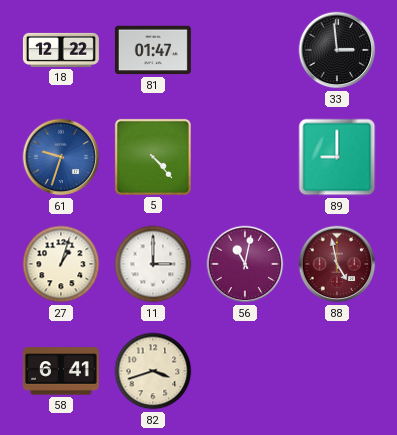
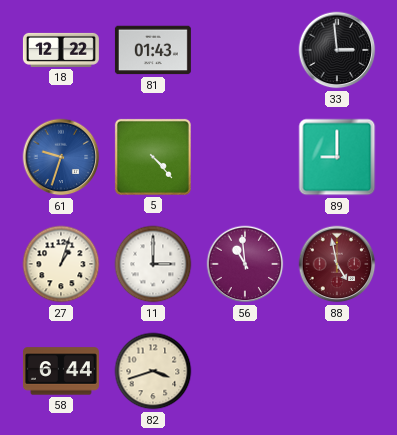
81: 01:47 -> 01:43
56: 11:02 -> 10:59
58: 6:41 -> 6:44
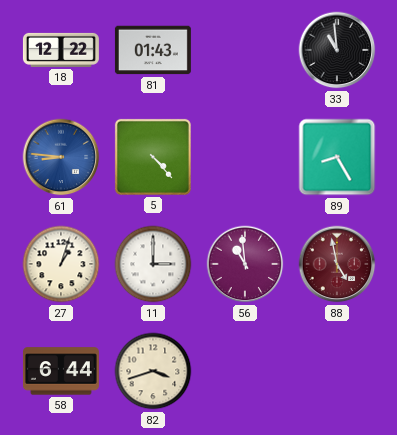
33: 2:59 -> 10:59
61: 9:33 -> 8:46
89: 9:00 -> 8:25
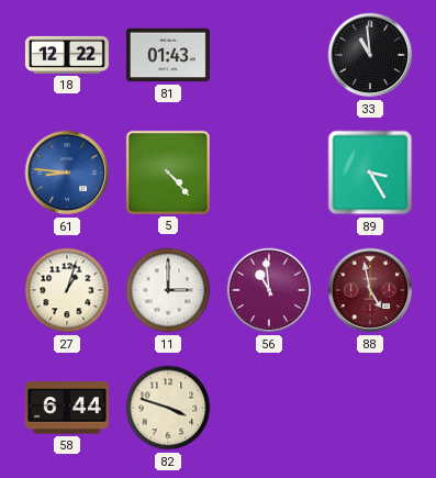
89: 8:25 -> 3:25
82: 3:42 -> 3:48
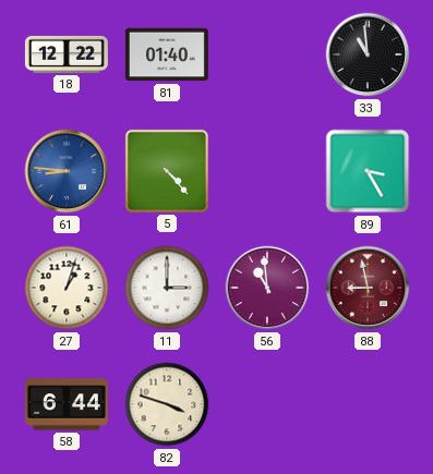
81: 01:43 -> 01:40
88: 4:58 -> 8:58
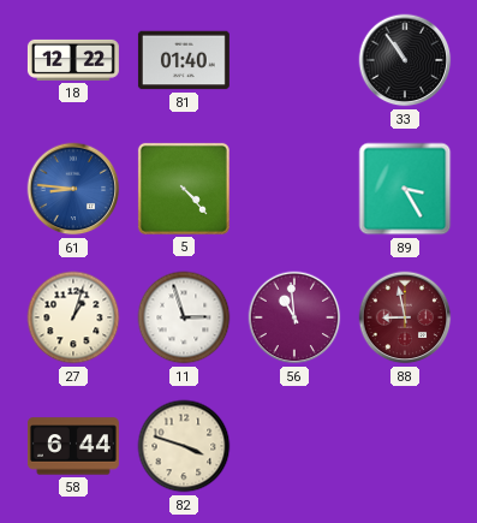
33: 10:59 -> 10:54
11: 3:00 -> 2:57
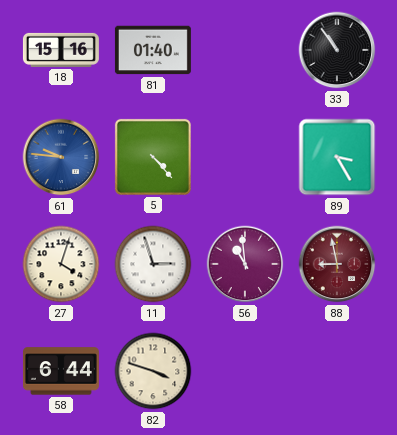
18: 12:22 -> 15:16
61: 8:46 -> 9:46
27: 1:03 -> 4:03
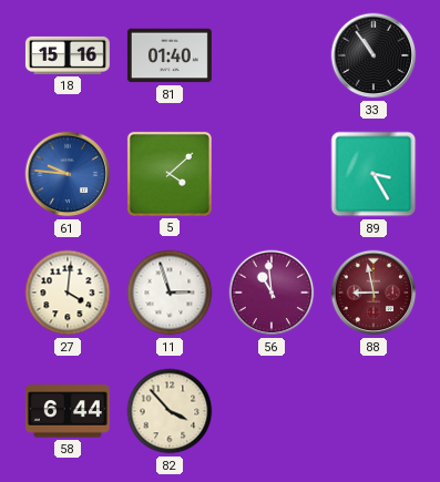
5: 4:23 -> 4:08
27: 4:03 -> 4:01
82: 3:48 -> 3:53
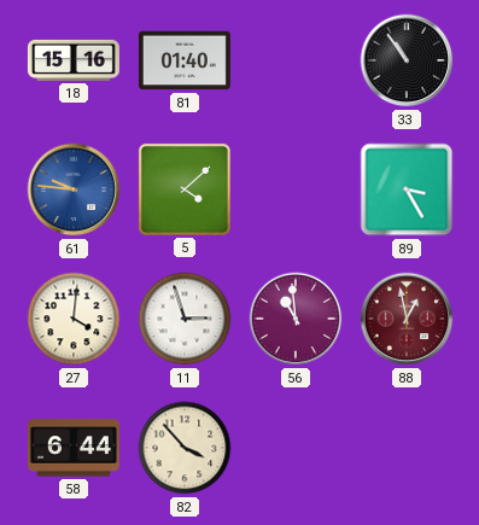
88: 8:58 -> 12:58
